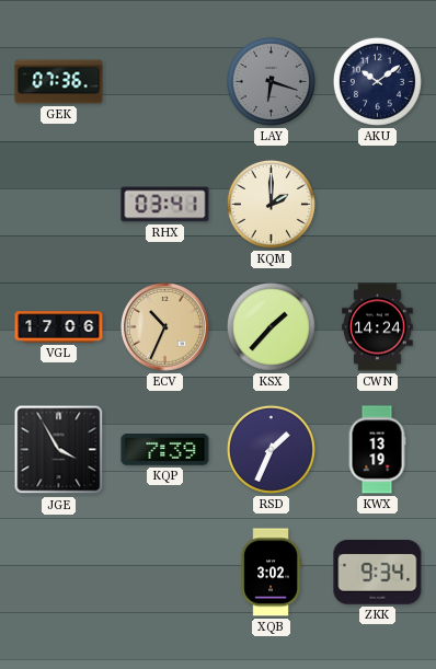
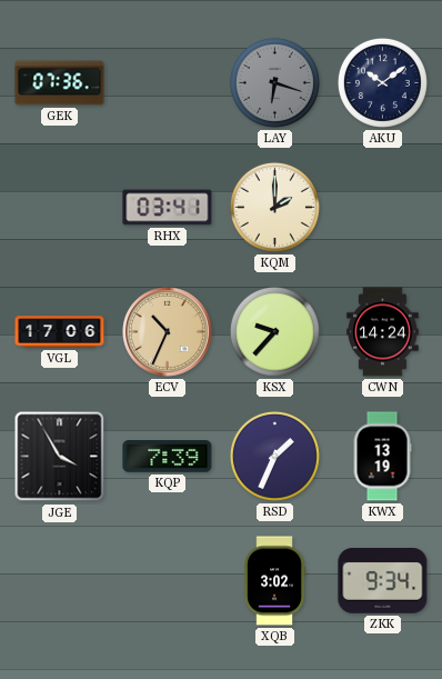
KSX: 1:37 -> 9:37
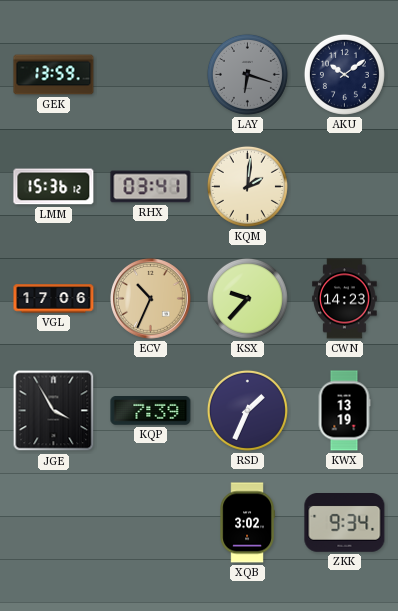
GEK: 07:36 -> 13:59
LMM: none -> 15:36
KQM: 2:00 -> 2:01
CWN: 14:24 -> 14:23
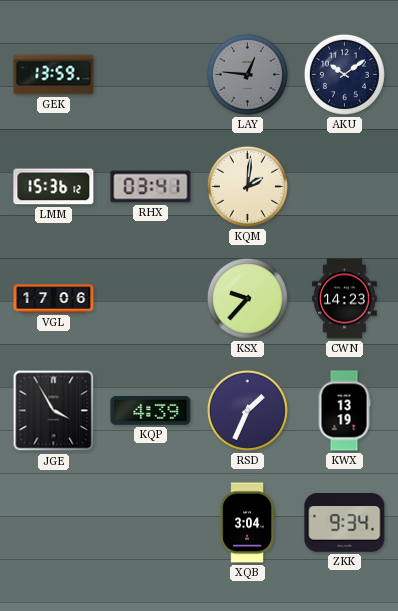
LAY: 6:18 -> 12:46
ECV: 10:34 -> none
KQP: 7:39 -> 4:39
XQB: 3:02 -> 3:04
